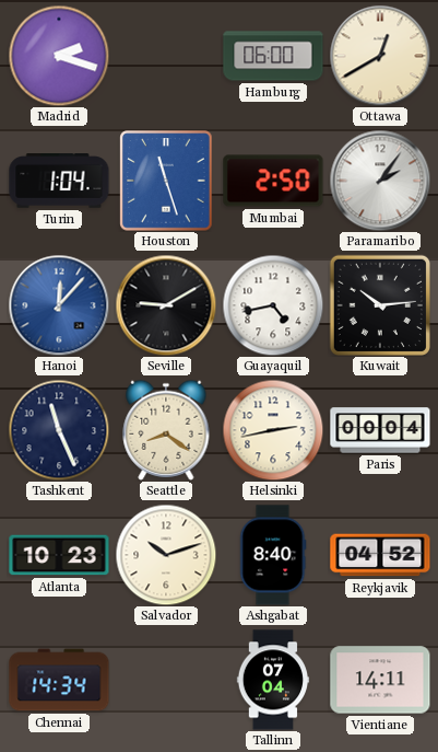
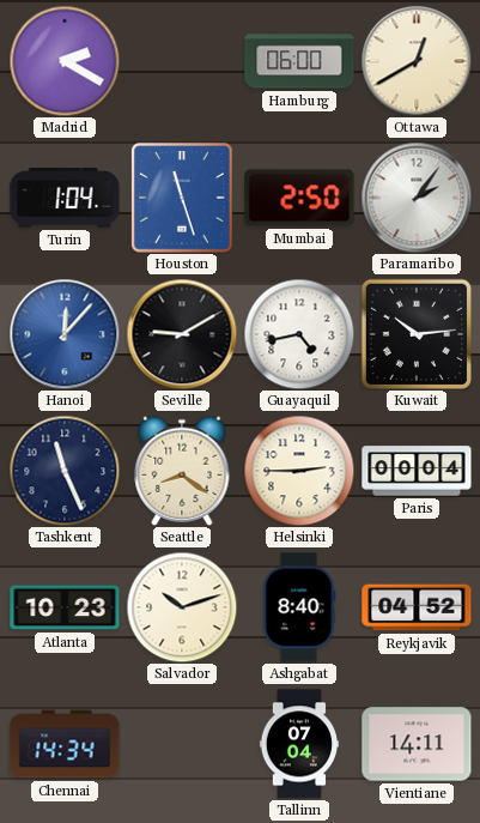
Madrid: 2:18 -> 2:20
Helsinki: 2:43 -> 2:45
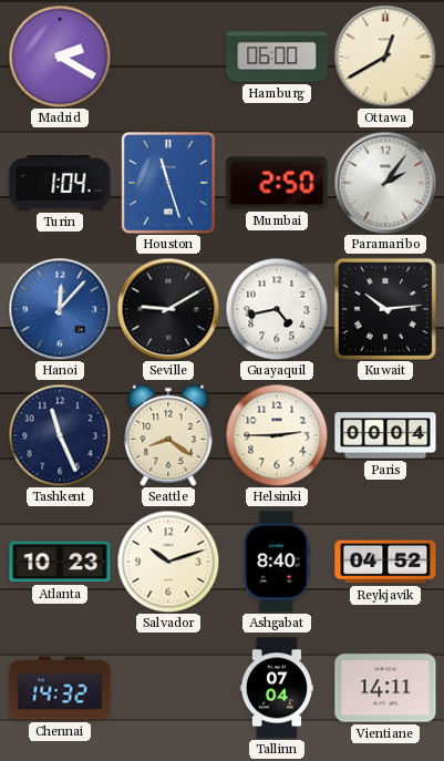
Chennai: 14:34 -> 14:32
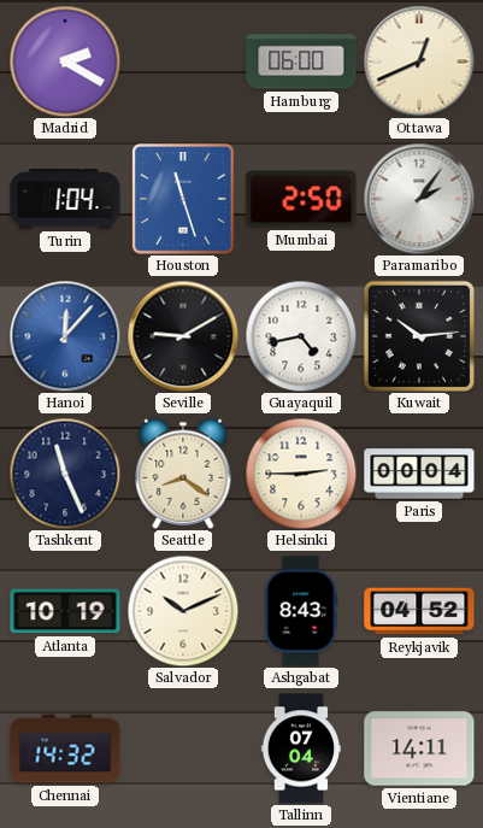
Ottawa: 12:40 -> 12:41
Atlanta: 10:23 -> 10:19
Salvador: 10:12 -> 10:11
Ashgabat: 8:40 -> 8:43
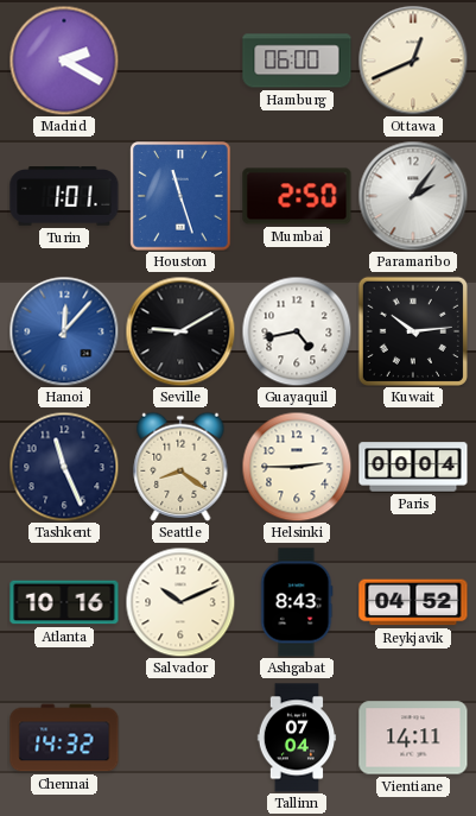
Turin: 1:04 -> 1:01
Atlanta: 10:19 -> 10:16
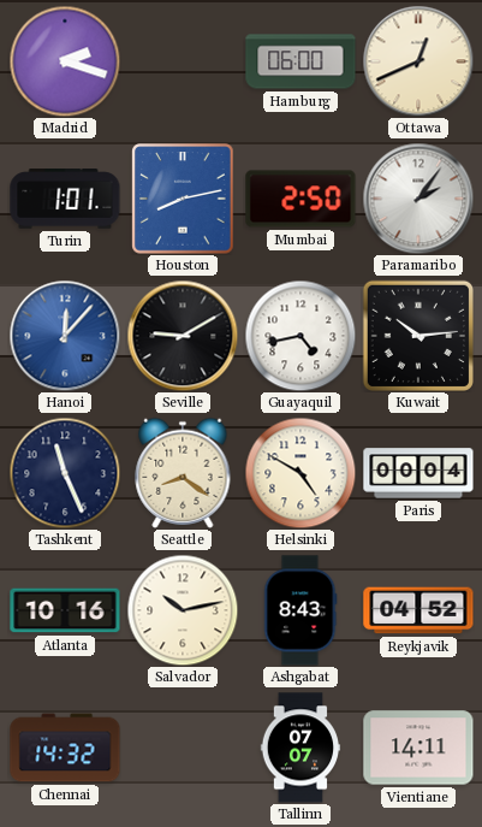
Madrid: 2:20 -> 2:18
Houston: 11:27 -> 8:13
Helsinki: 2:45 -> 4:50
Salvador: 10:11 -> 10:13
Tallinn: 07:04 -> 07:07
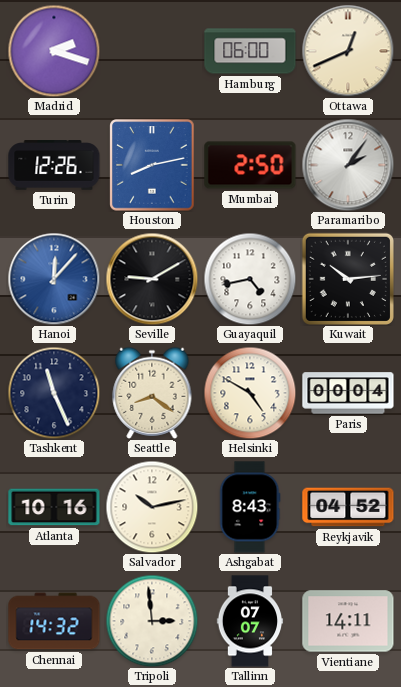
Turin: 1:01 -> 12:26
Tripoli: none -> 2:59
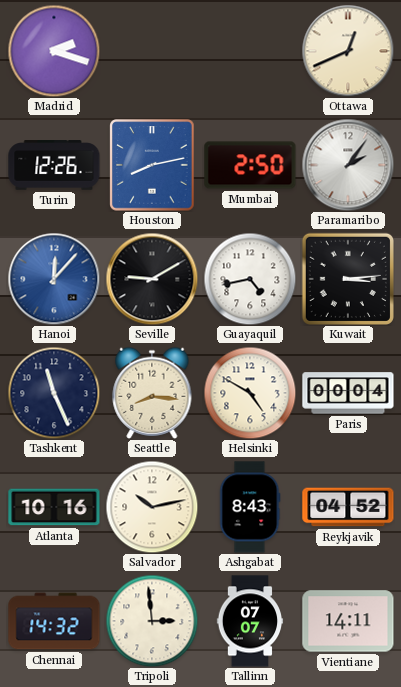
Hamburg: 06:00 -> none
Kuwait: 10:14 -> 3:14
Seattle: 8:21 -> 8:16
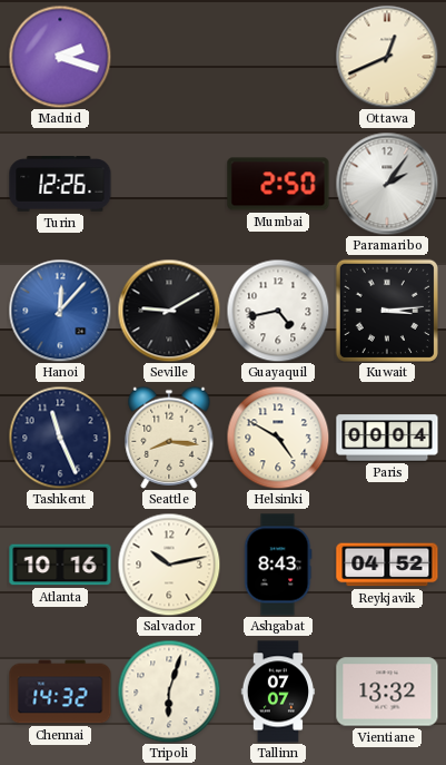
Houston: 8:13 -> none
Tripoli: 2:59 -> 6:03
Vientiane: 14:11 -> 13:32
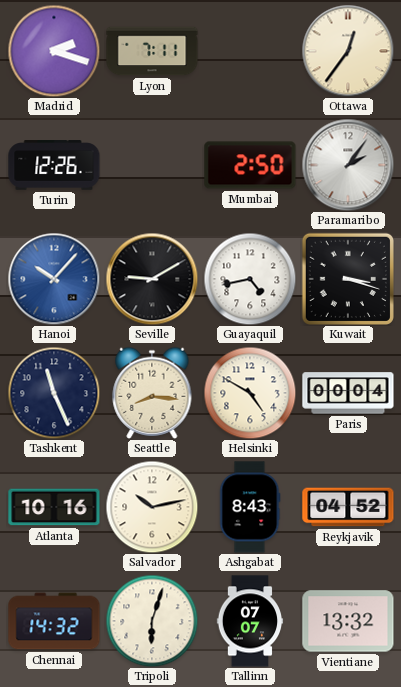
Lyon: none -> 7:11
Ottawa: 12:41 -> 12:36
Hanoi: 12:07 -> 10:07
Kuwait: 3:14 -> 3:18
